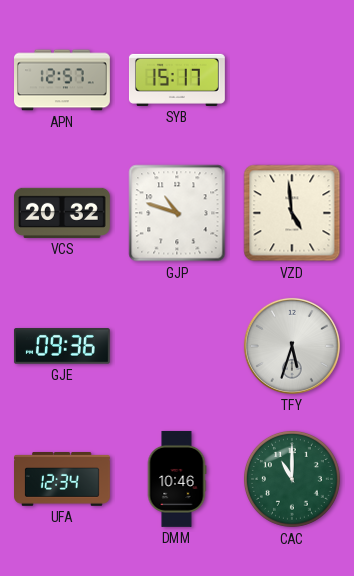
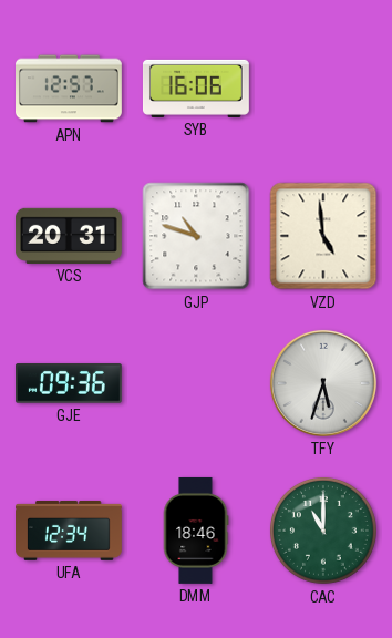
SYB: 15:17 -> 16:06
VCS: 20:32 -> 20:31
DMM: 10:46 -> 18:46
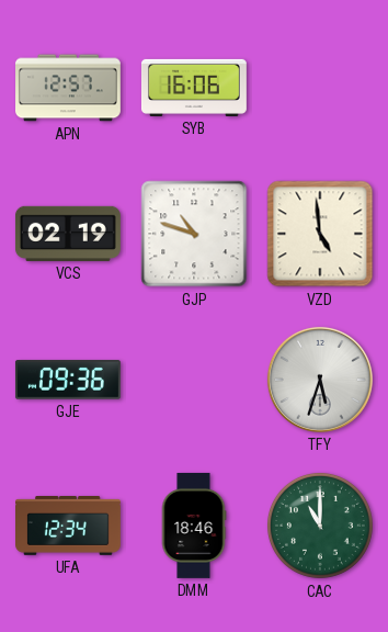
VCS: 20:31 -> 02:19
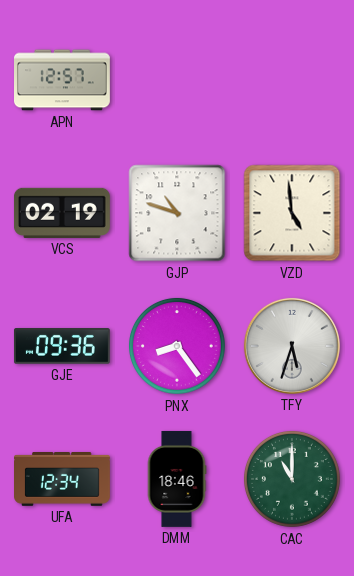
SYB: 16:06 -> none
PNX: none -> 8:24
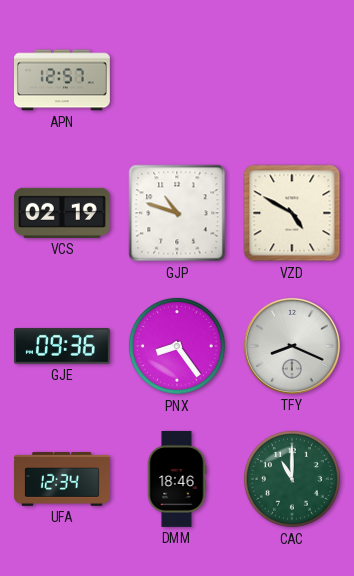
VZD: 4:59 -> 4:50
TFY: 5:33 -> 8:19
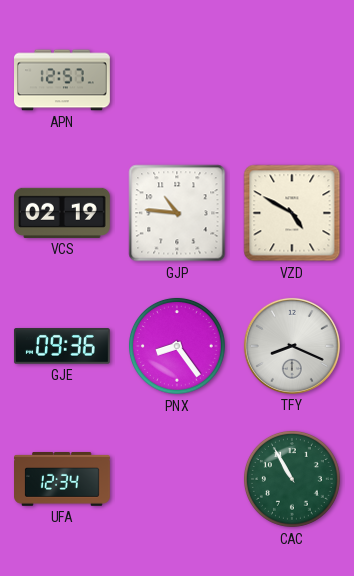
GJP: 10:48 -> 10:46
DMM: 18:46 -> none
CAC: 11:00 -> 10:55
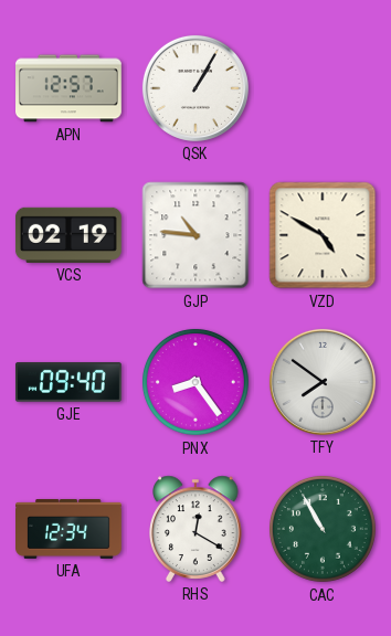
QSK: none -> 1:05
GJE: 09:36 -> 09:40
TFY: 8:19 -> 7:51
RHS: none -> 12:20
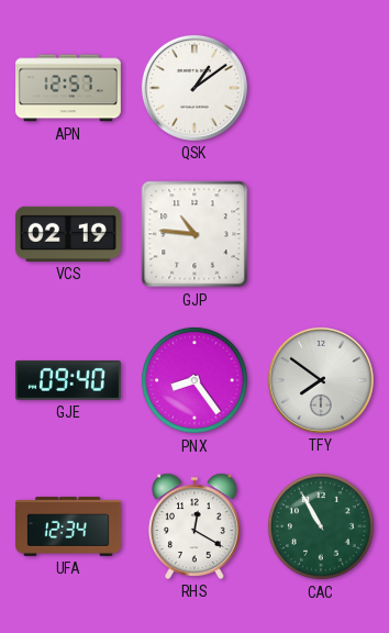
QSK: 1:05 -> 1:09
VZD: 4:50 -> none
